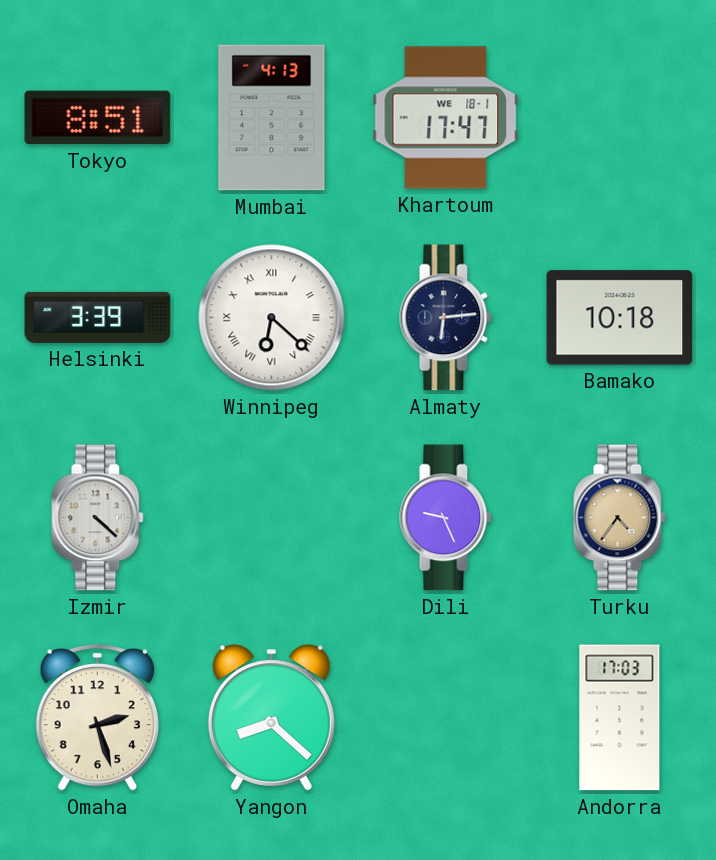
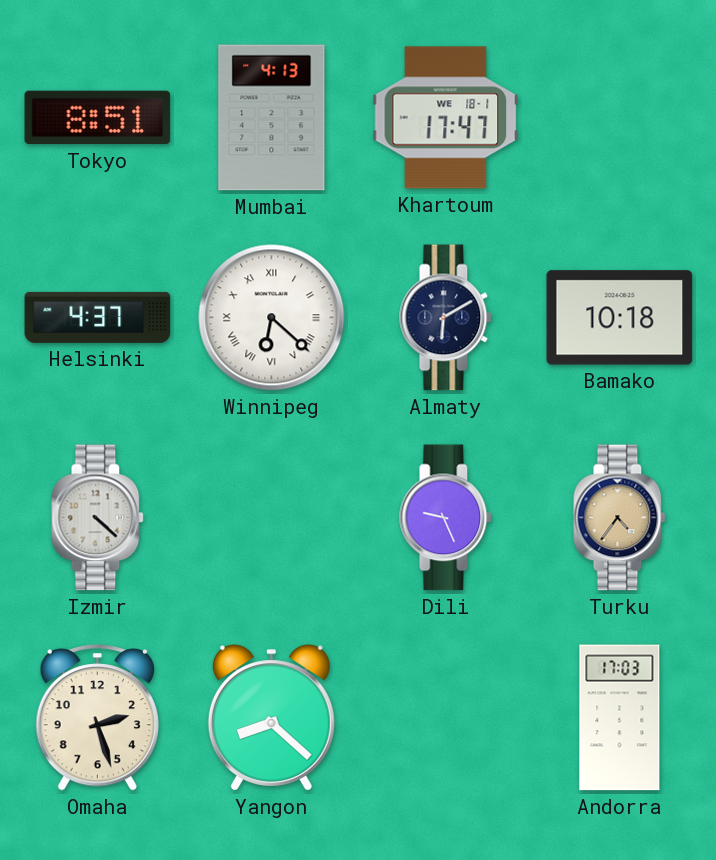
Helsinki: 3:39 -> 4:37
Almaty: 6:14 -> 6:10
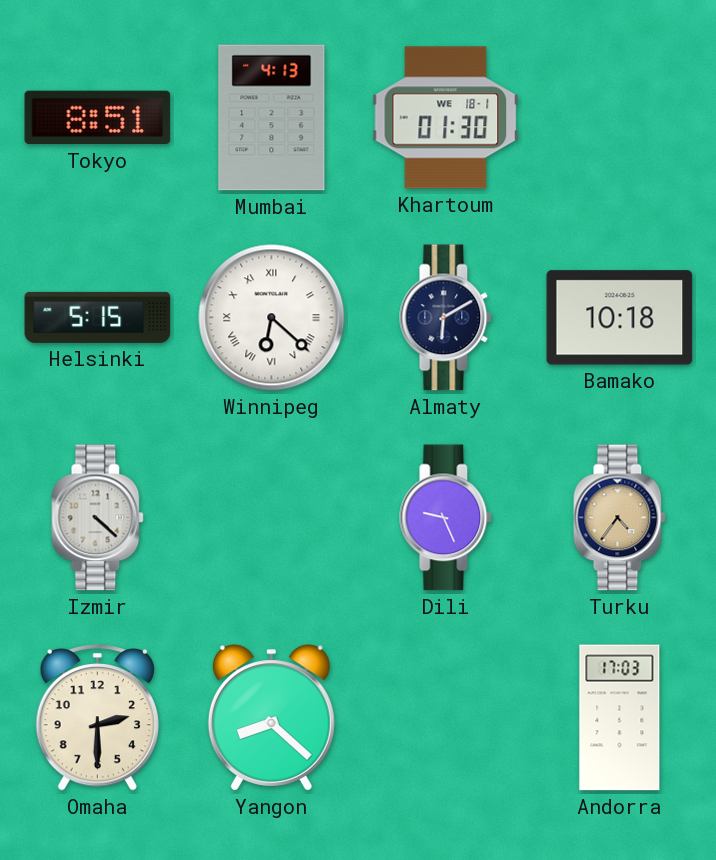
Khartoum: 17:47 -> 01:30
Helsinki: 4:37 -> 5:15
Omaha: 2:27 -> 2:30
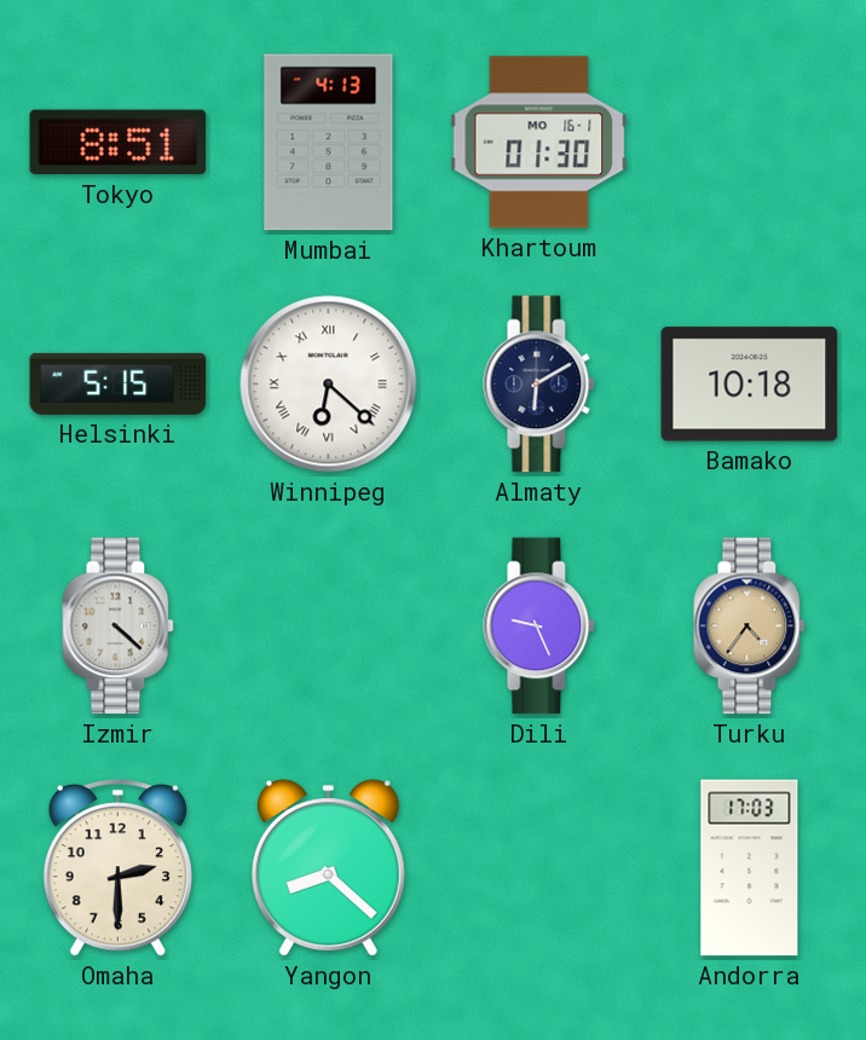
Khartoum date: WE 18-1 -> MO 16-1
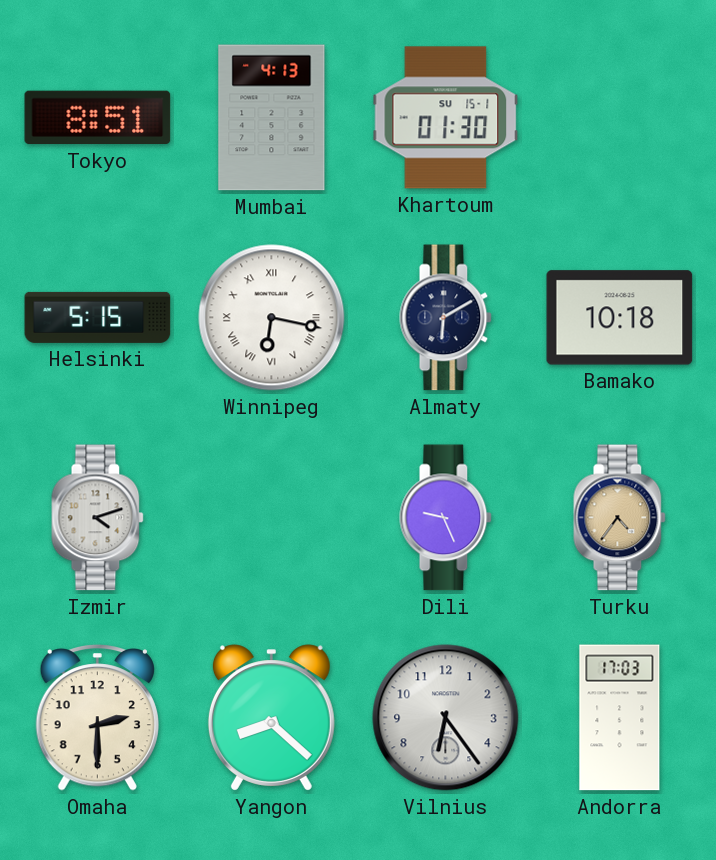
Khartoum date: MO 16-1 -> SU 15-1
Winnipeg: 6:22 -> 6:17
Izmir: 4:22 -> 4:12
Vilnius: none -> 6:24
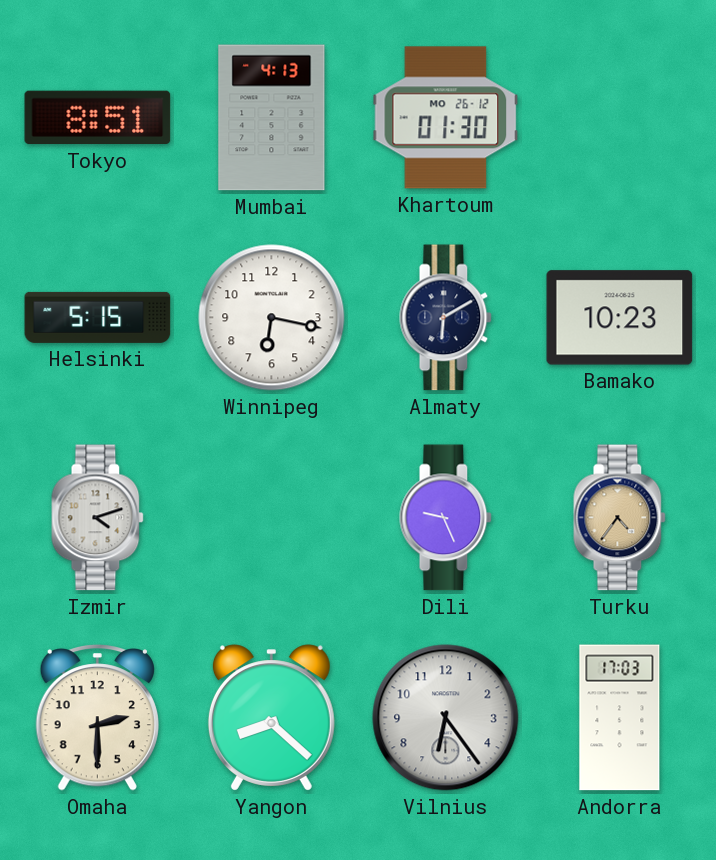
Khartoum date: SU 15-1 -> MO 26-12
Winnipeg numerals: Roman -> Arabic
Bamako: 10:18 -> 10:23
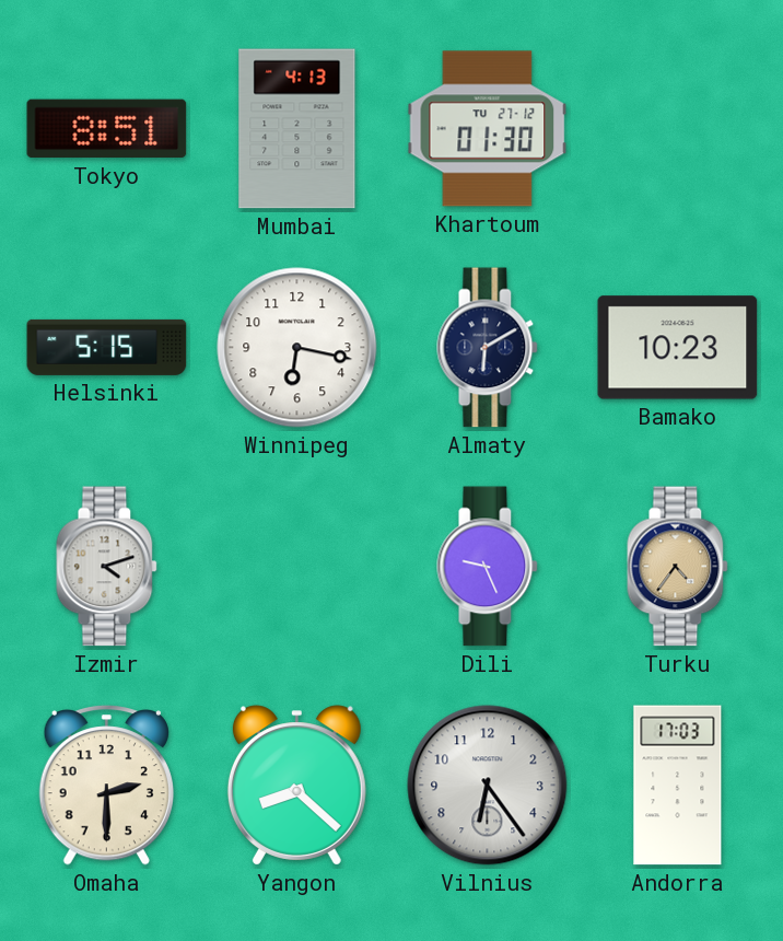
Khartoum date: MO 26-12 -> TU 27-12
